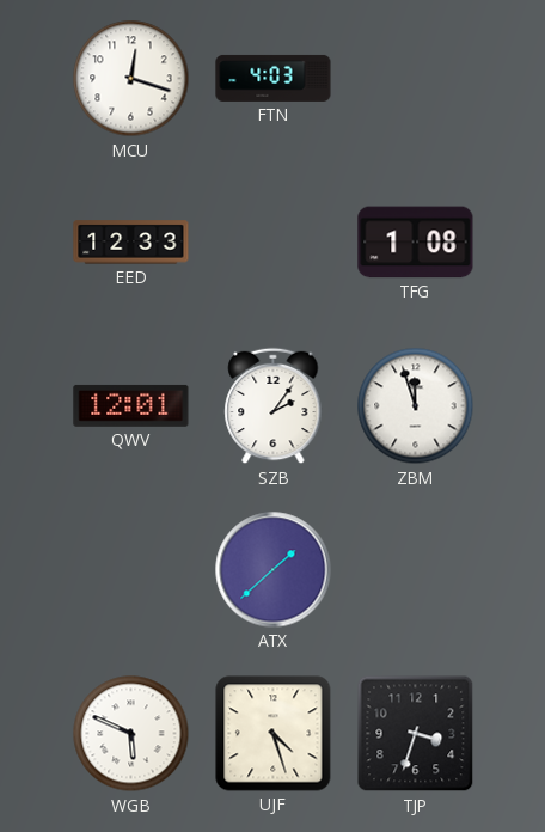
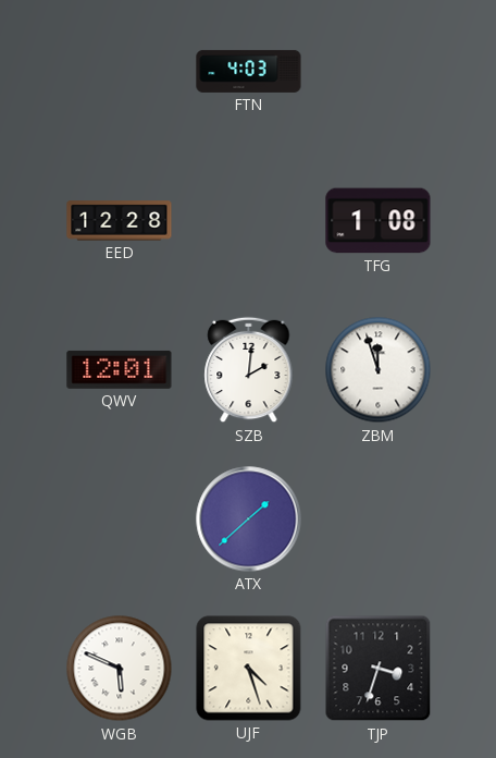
MCU: 12:18 -> none
EED: 12:33 -> 12:28
SZB: 2:06 -> 2:01
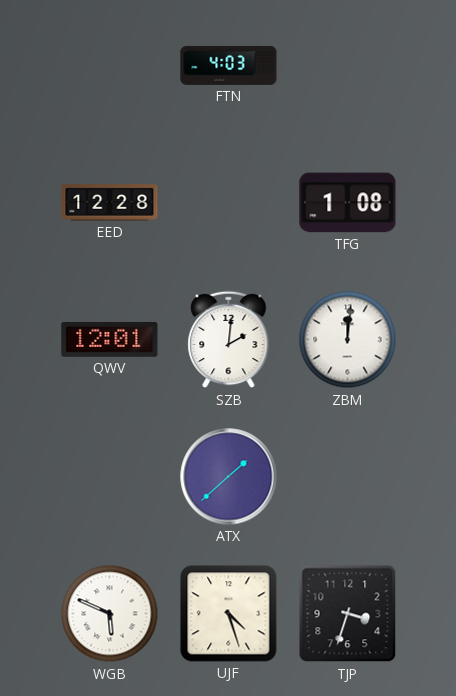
ZBM: 11:57 -> 12:01
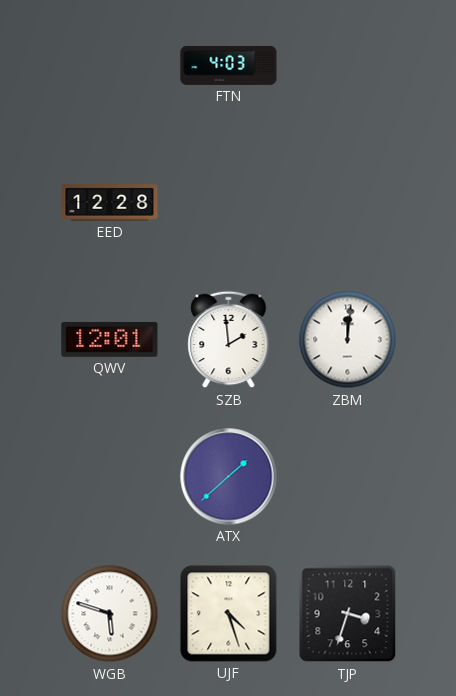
TFG: 1:08 -> none
SZB: 2:01 -> 1:59
WGB: 5:49 -> 5:48
